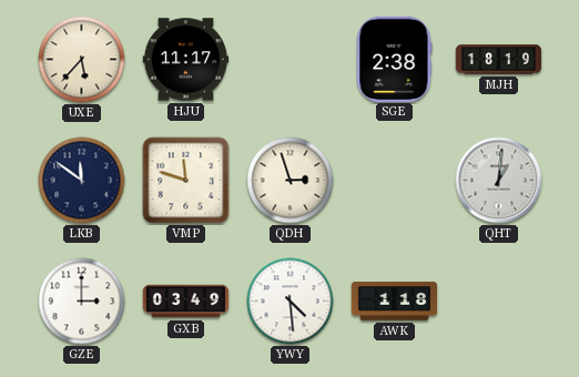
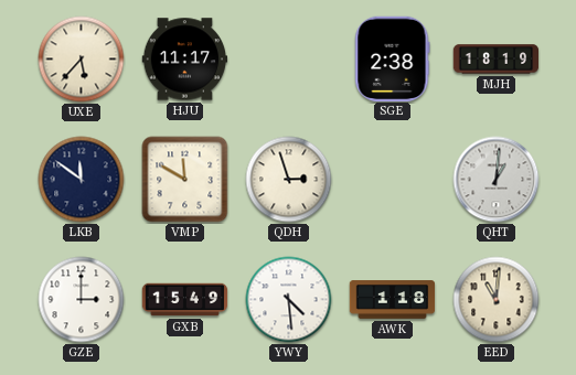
VMP: 11:48 -> 11:50
GXB: 03:49 -> 15:49
EED: none -> 11:01
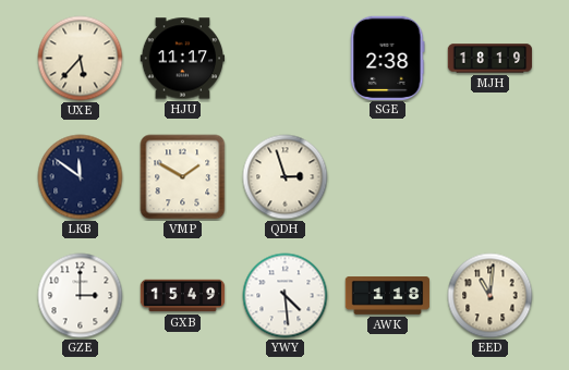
VMP: 11:50 -> 1:50
QHT: 1:01 -> none
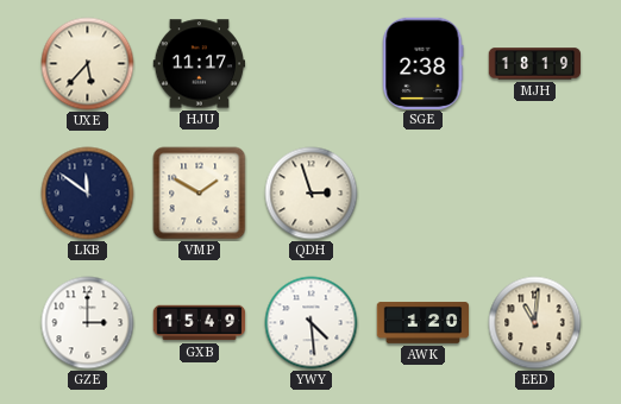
AWK: 1:18 -> 1:20
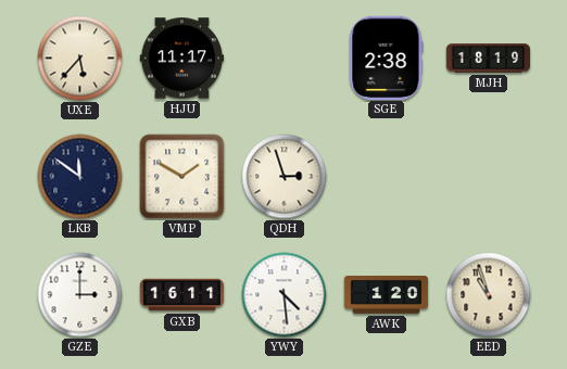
GXB: 15:49 -> 16:11
EED: 11:01 -> 10:57
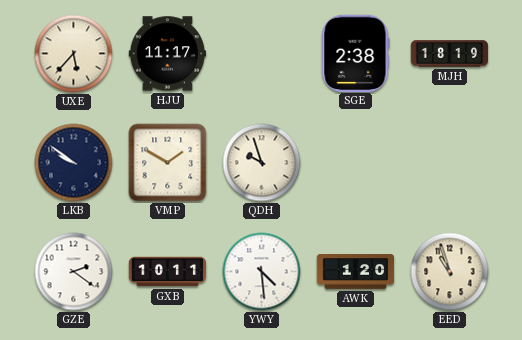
LKB: 11:51 -> 9:51
QDH: 2:57 -> 9:57
GZE: 3:00 -> 2:21
GXB: 16:11 -> 10:11
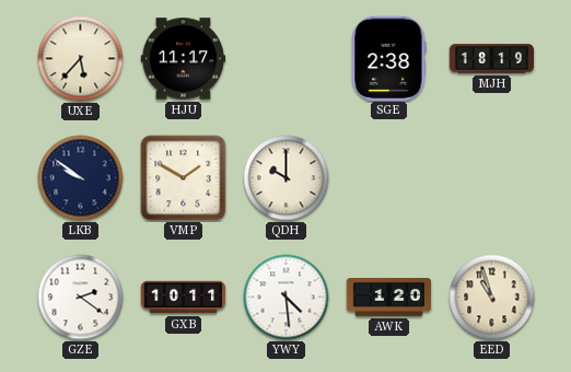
QDH: 9:57 -> 10:00
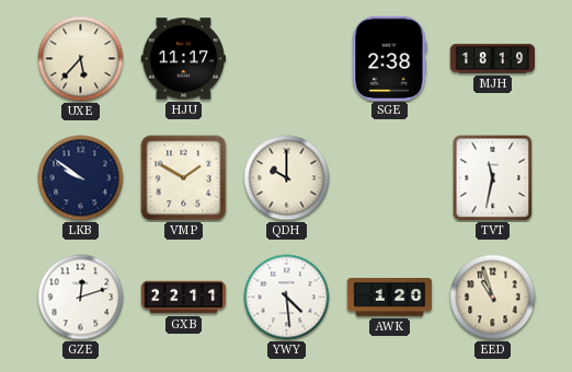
TVT: none -> 11:32
GZE: 2:21 -> 12:12
GXB: 10:11 -> 22:11
